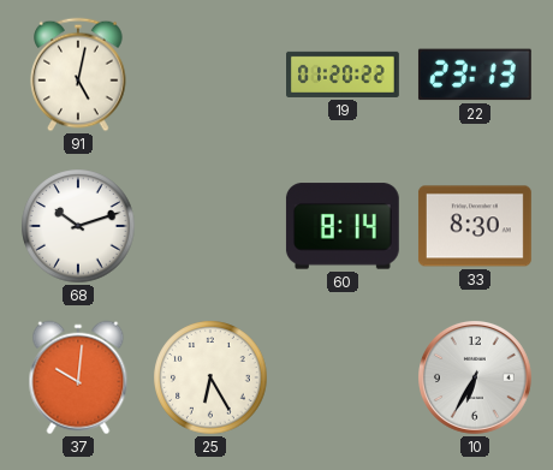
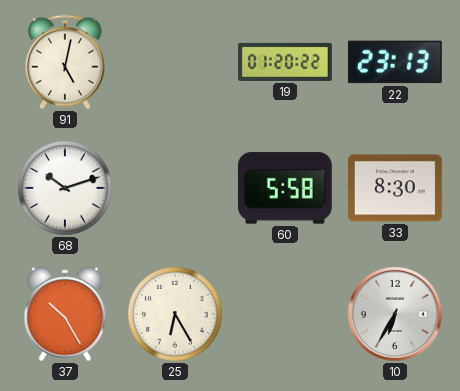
60: 8:14 -> 5:58
37: 10:01 -> 10:25
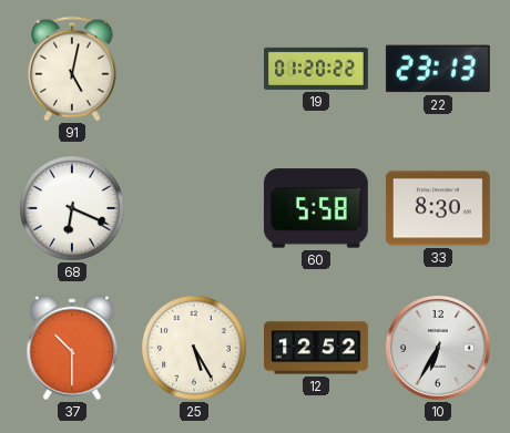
68: 10:12 -> 6:19
37: 10:25 -> 10:30
25: 6:25 -> 5:25
12: none -> 12:52
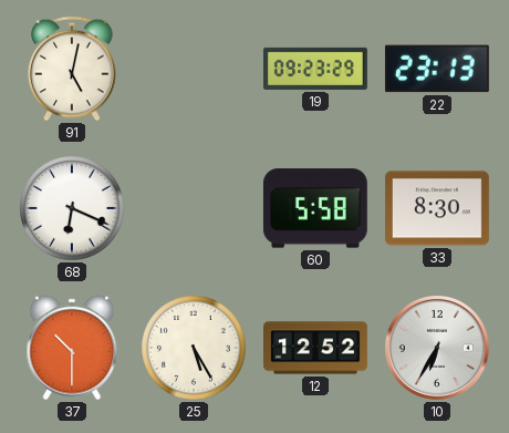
19: 01:20 -> 09:23
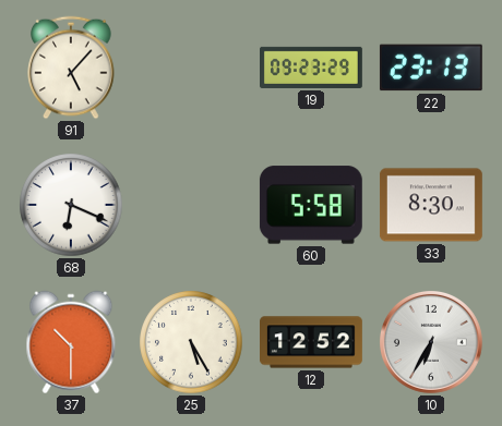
91: 5:02 -> 5:07
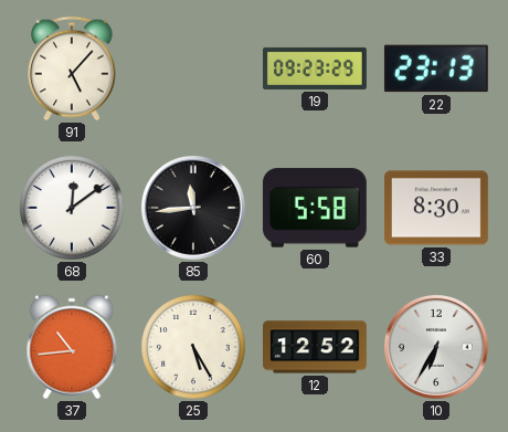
68: 6:19 -> 12:09
85: none -> 11:44
37: 10:30 -> 10:44
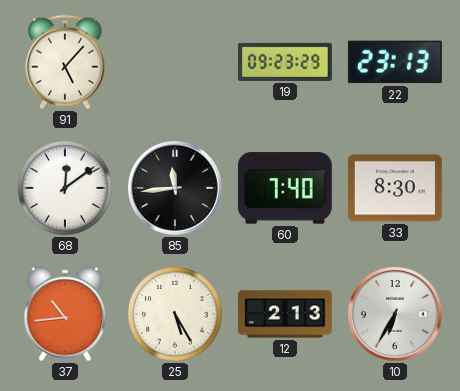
60: 5:58 -> 7:40
12: 12:52 -> 2:13
